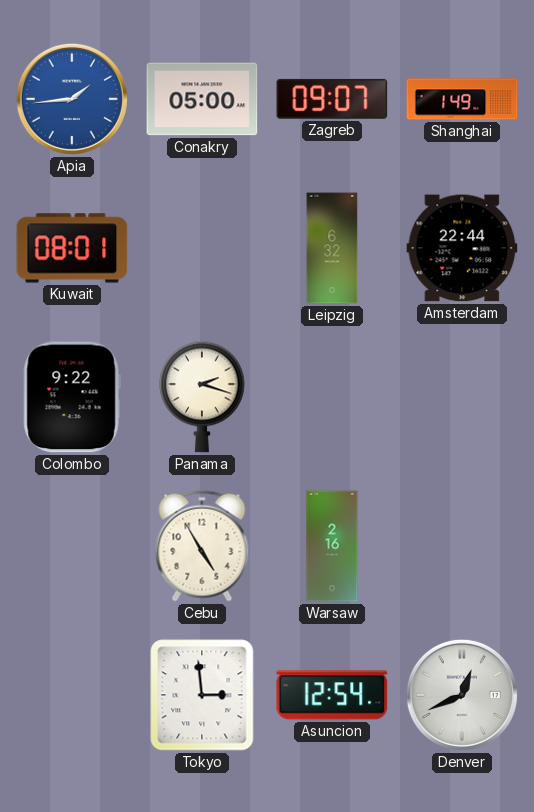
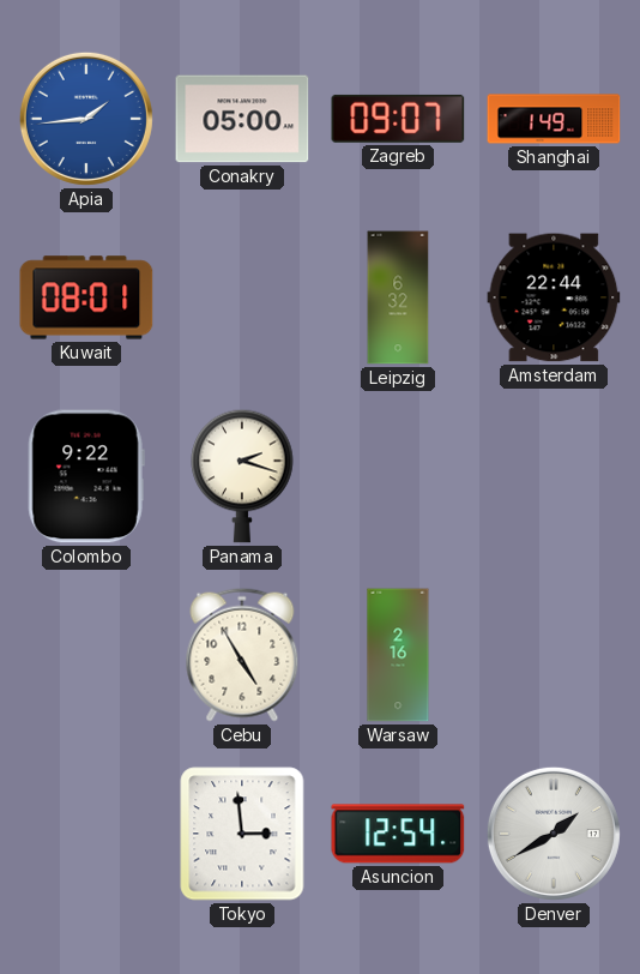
Denver: 12:41 -> 1:40
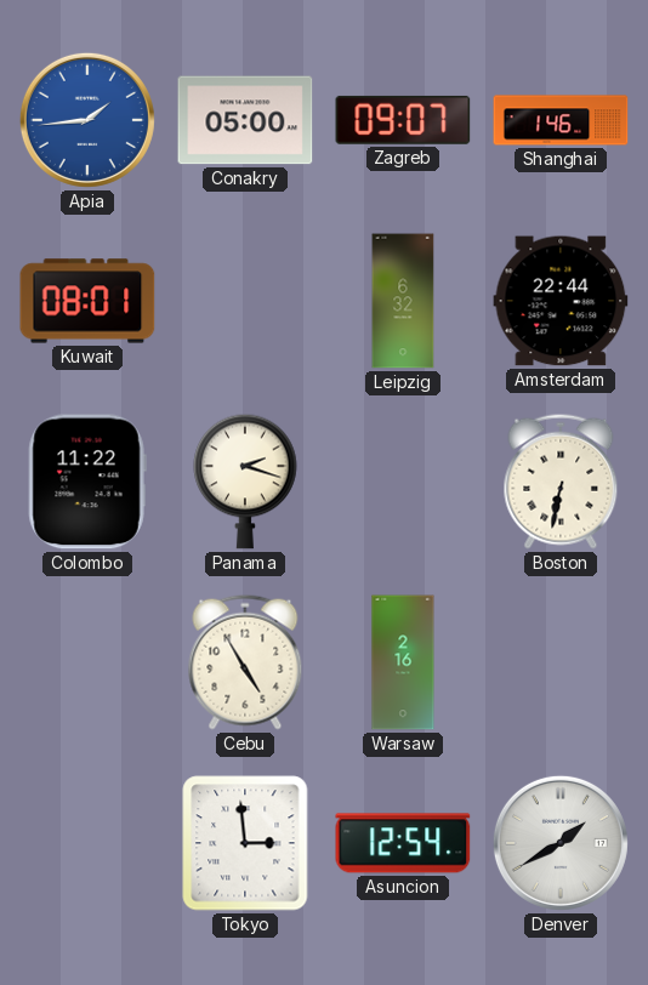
Shanghai: 1:49 -> 1:46
Colombo: 9:22 -> 11:22
Boston: none -> 6:32
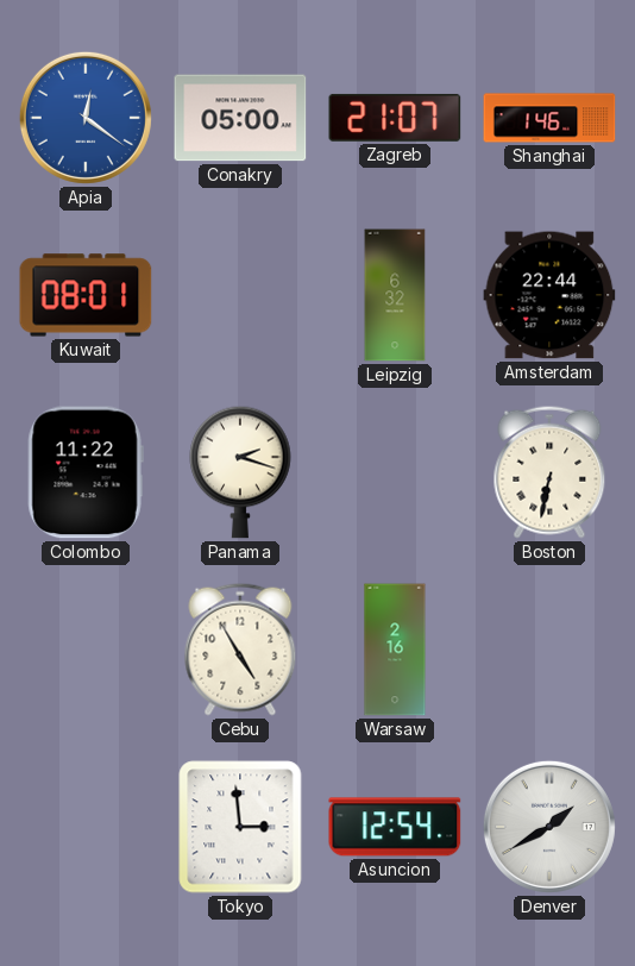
Apia: 1:44 -> 12:21
Zagreb: 09:07 -> 21:07
